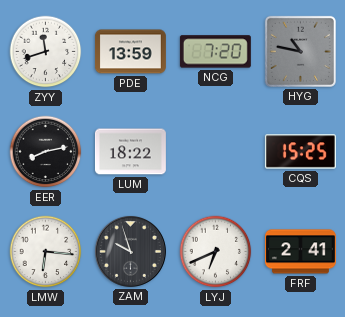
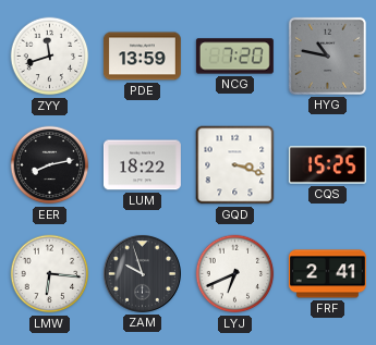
GQD: none -> 3:18
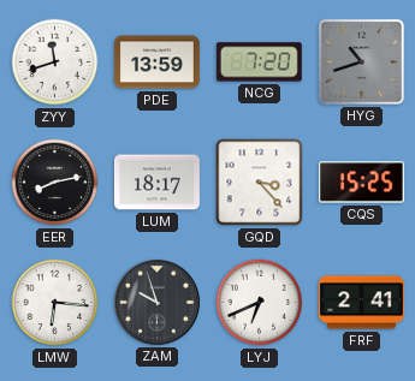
HYG: 10:47 -> 10:42
LUM: 18:22 -> 18:17
GQD: 3:18 -> 3:23
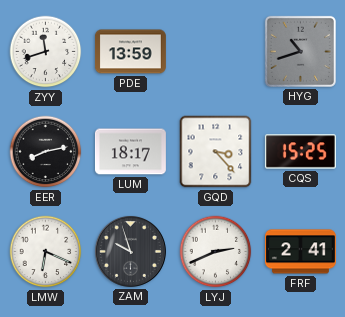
NCG: 7:20 -> none
LMW: 6:16 -> 6:19
LYJ: 6:41 -> 2:41
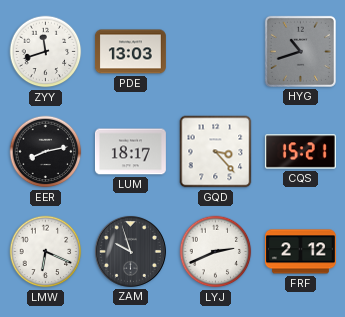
PDE: 13:59 -> 13:03
CQS: 15:25 -> 15:21
FRF: 2:41 -> 2:12
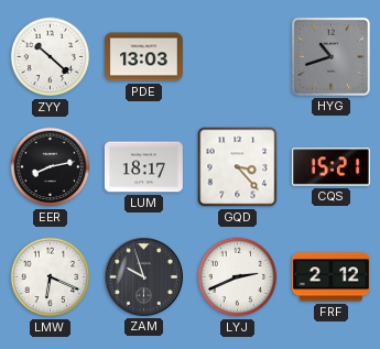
ZYY: 11:42 -> 10:22
